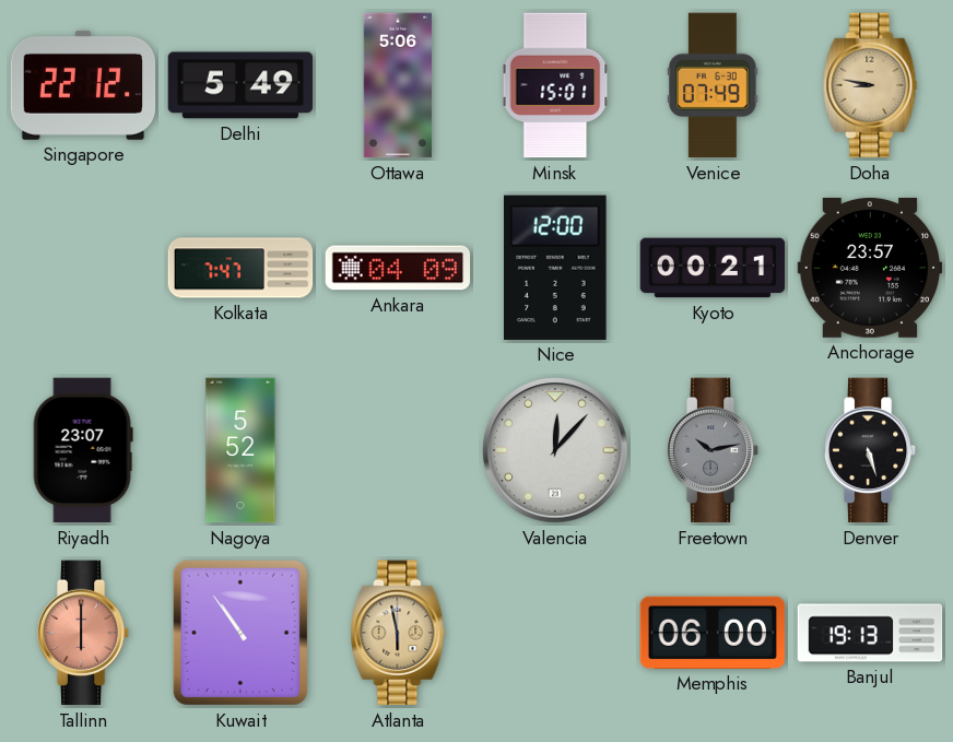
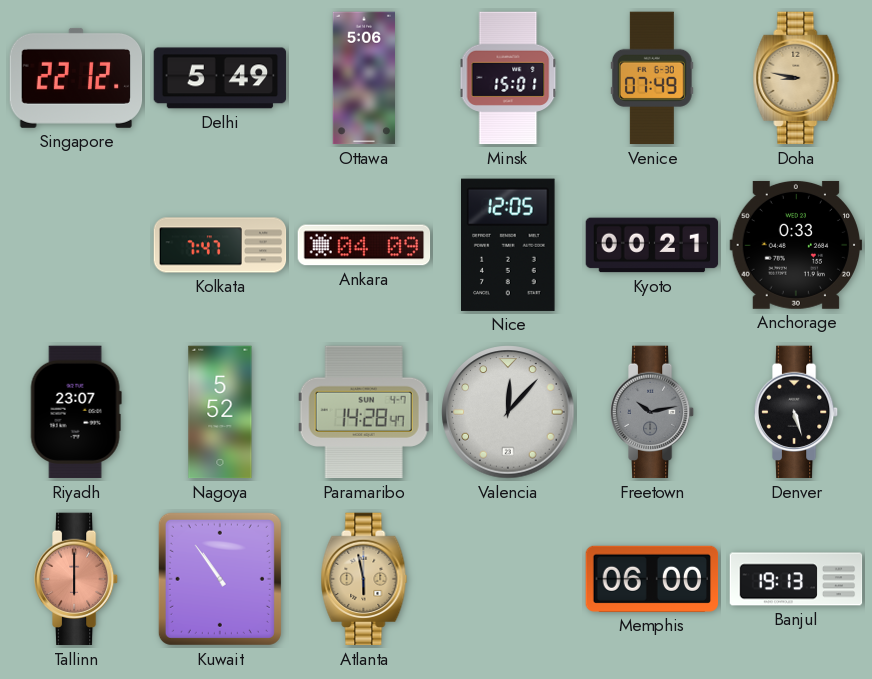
Nice: 12:00 -> 12:05
Anchorage: 23:57 -> 0:33
Paramaribo: none -> 14:28
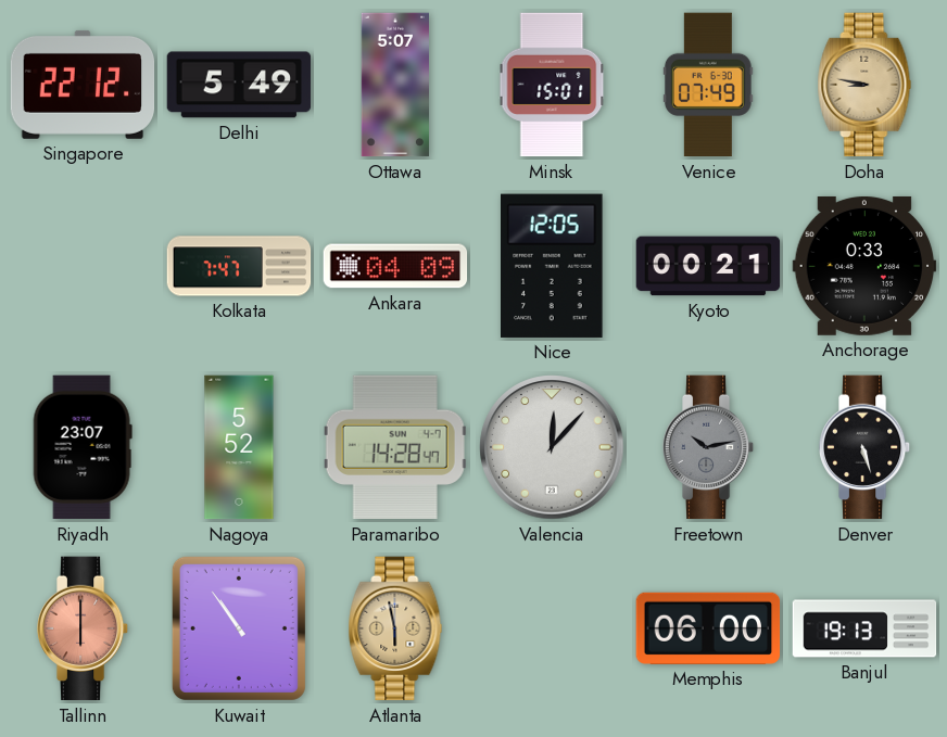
Ottawa: 5:06 -> 5:07
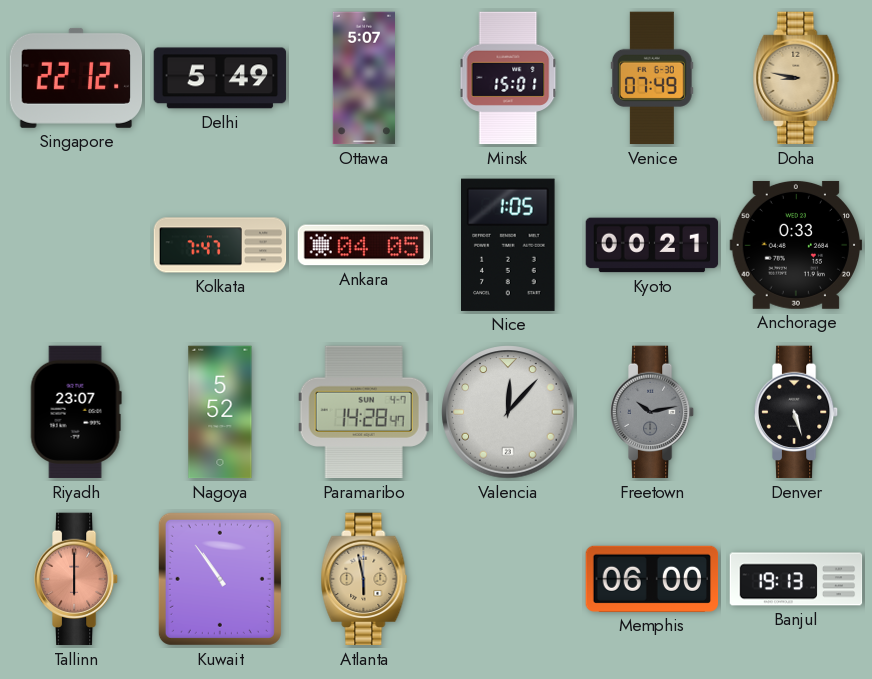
Ankara: 04:09 -> 04:05
Nice: 12:05 -> 1:05
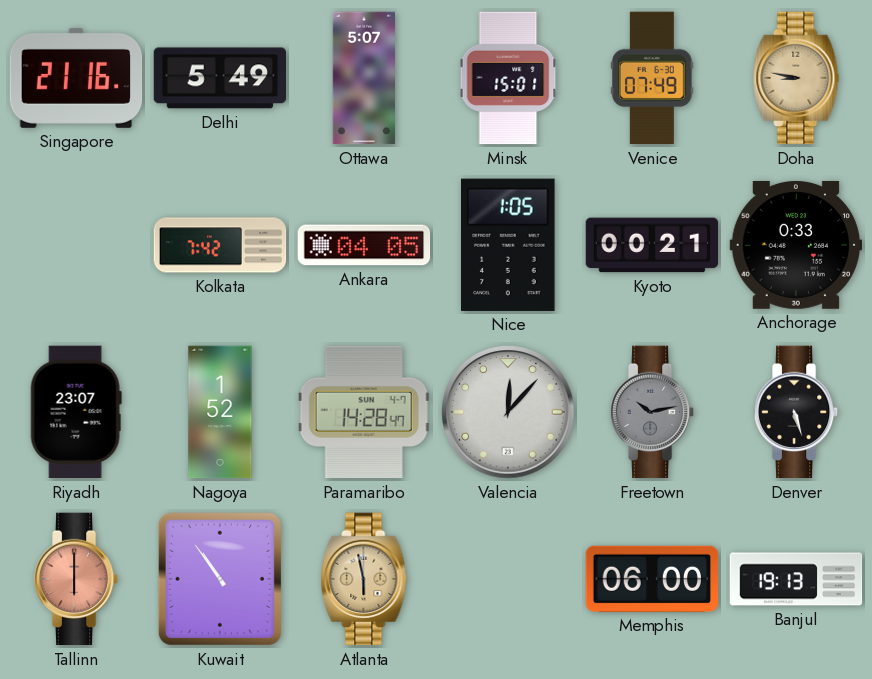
Singapore: 22:12 -> 21:16
Kolkata: 7:47 -> 7:42
Nagoya: 5:52 -> 1:52
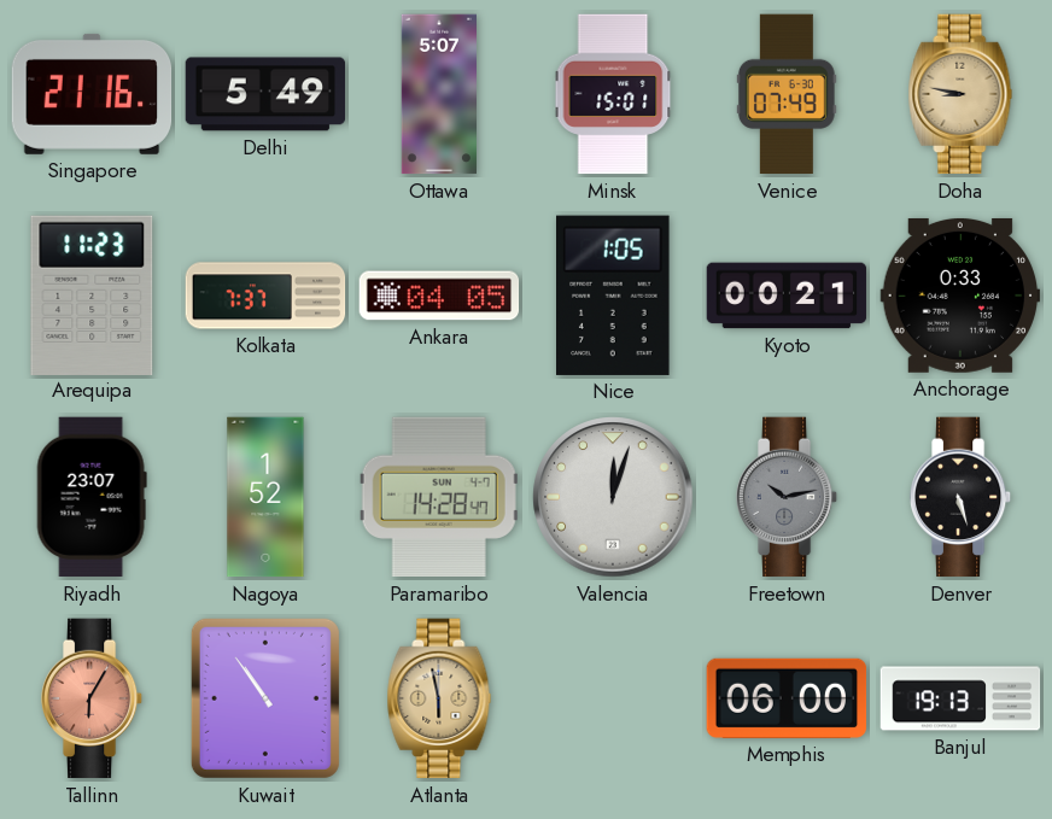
Arequipa: none -> 11:23
Kolkata: 7:42 -> 7:37
Valencia: 12:07 -> 12:03
Tallinn: 6:00 -> 6:05
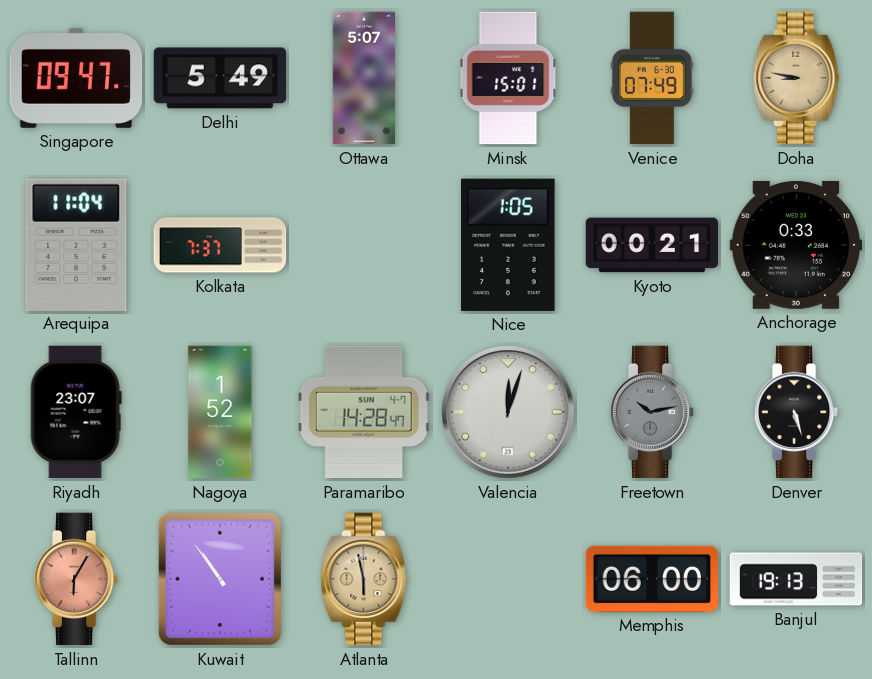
Singapore: 21:16 -> 09:47
Arequipa: 11:23 -> 11:04
Ankara: 04:05 -> none
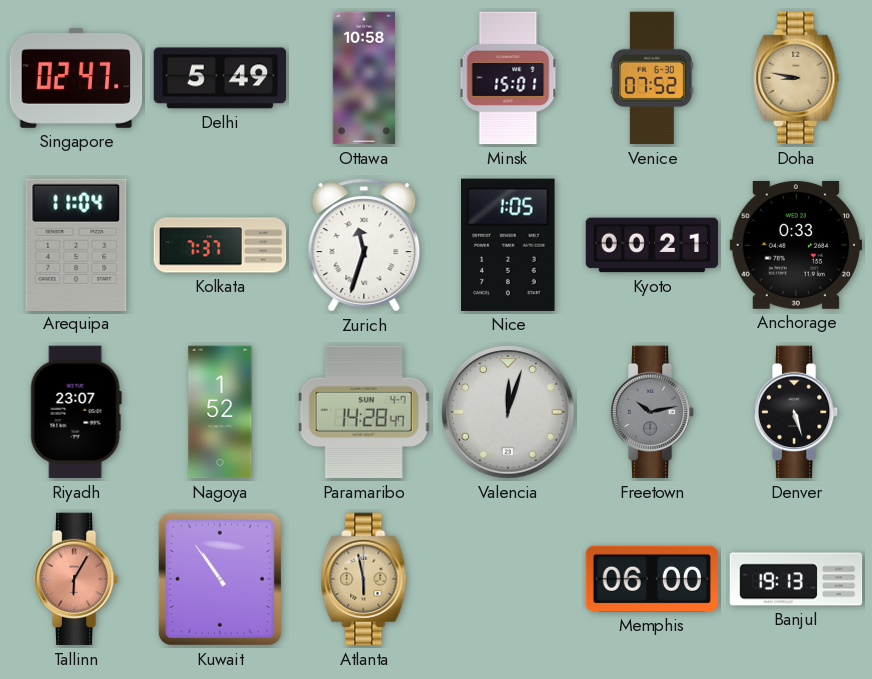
Singapore: 09:47 -> 02:47
Ottawa: 5:07 -> 10:58
Venice: 07:49 -> 07:52
Zurich: none -> 11:33
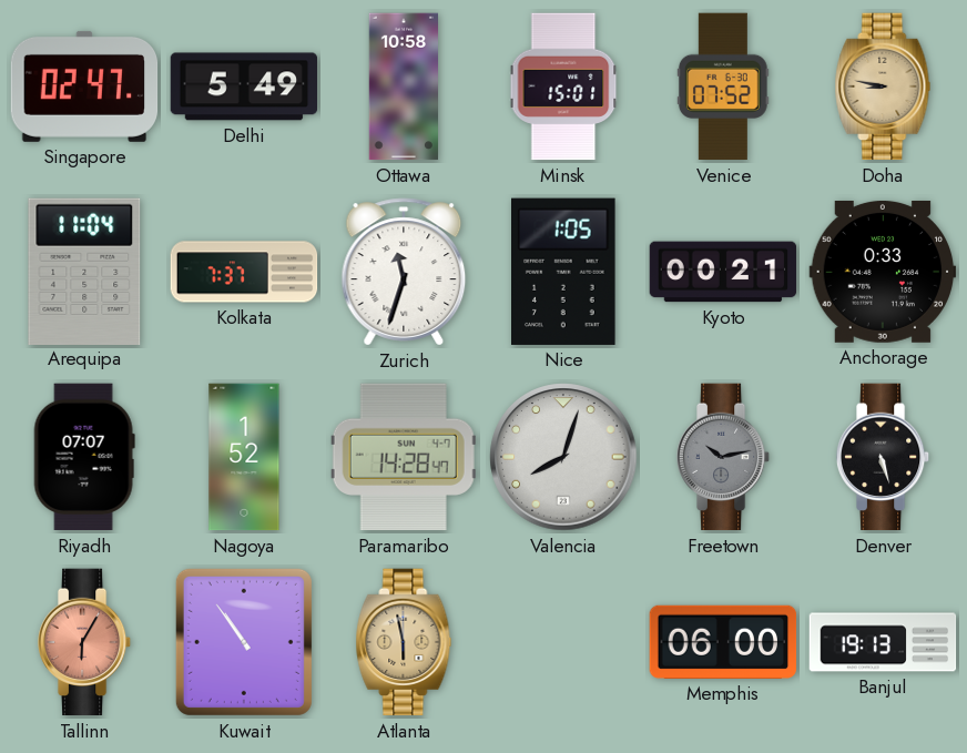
Riyadh: 23:07 -> 07:07
Valencia: 12:03 -> 8:03
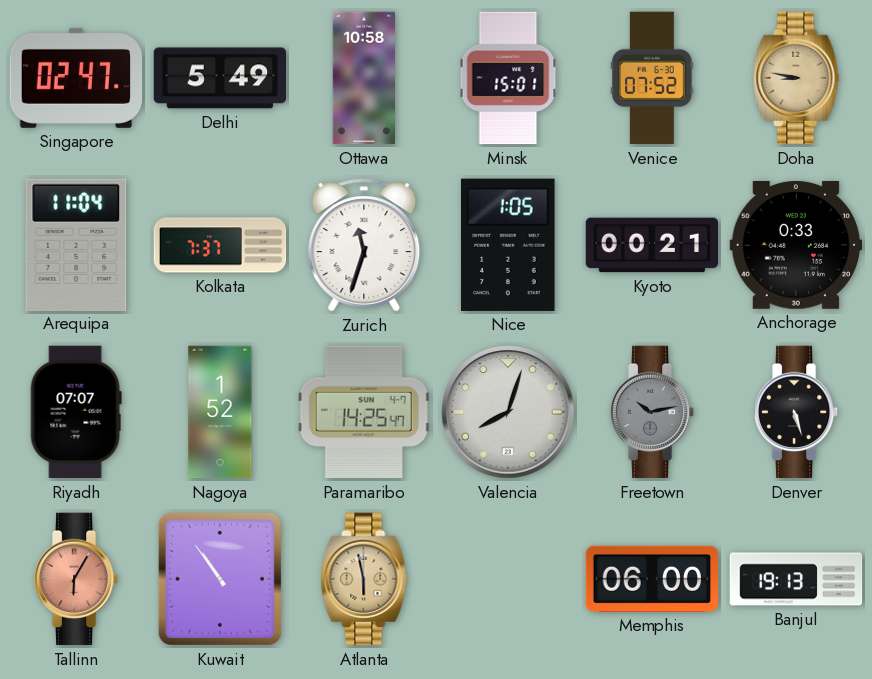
Paramaribo: 14:28 -> 14:25
